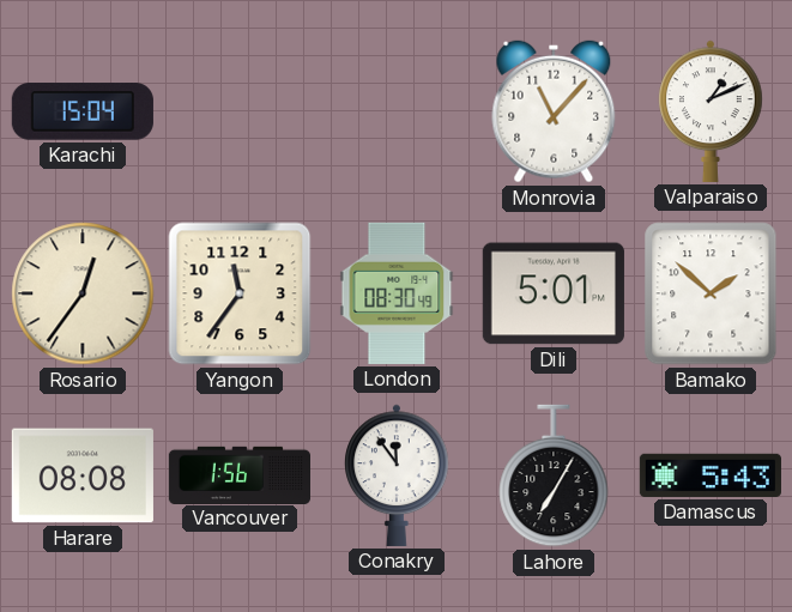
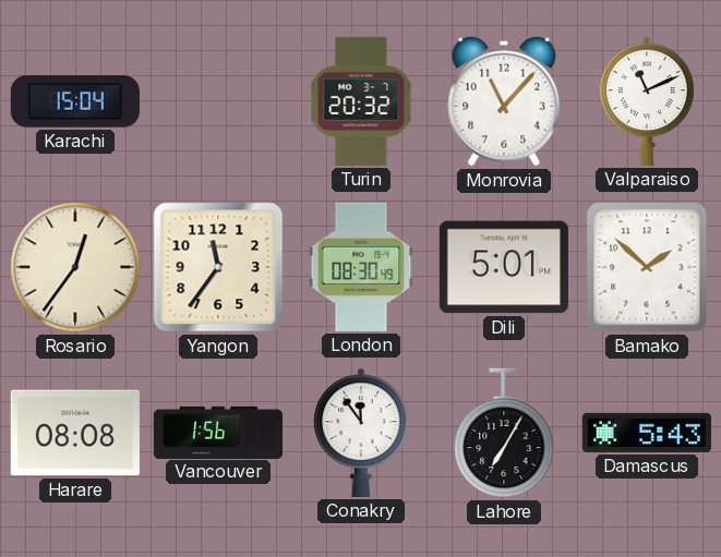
Turin: none -> 20:32
Valparaiso: 1:11 -> 11:11
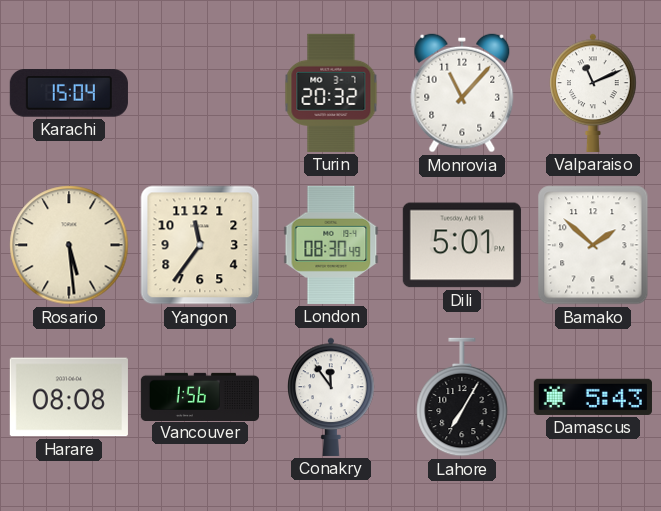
Rosario: 12:36 -> 5:29
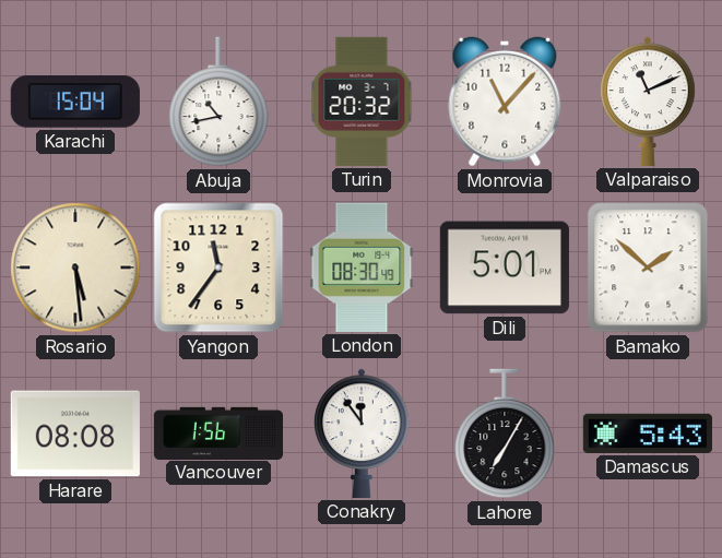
Abuja: none -> 10:43
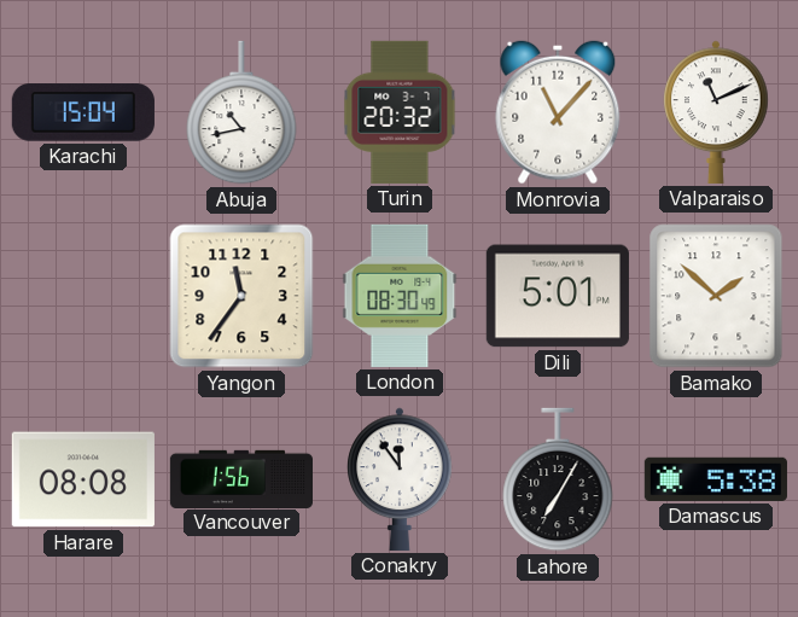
Rosario: 5:29 -> none
Damascus: 5:43 -> 5:38
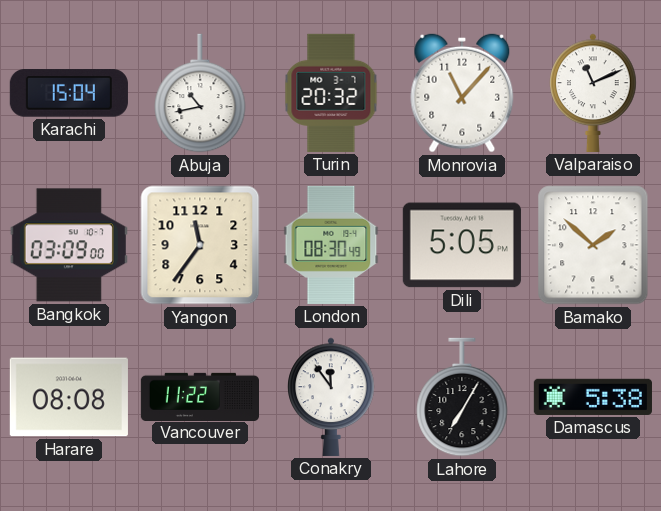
Bangkok: none -> 03:09
Dili: 5:01 -> 5:05
Vancouver: 1:56 -> 11:22
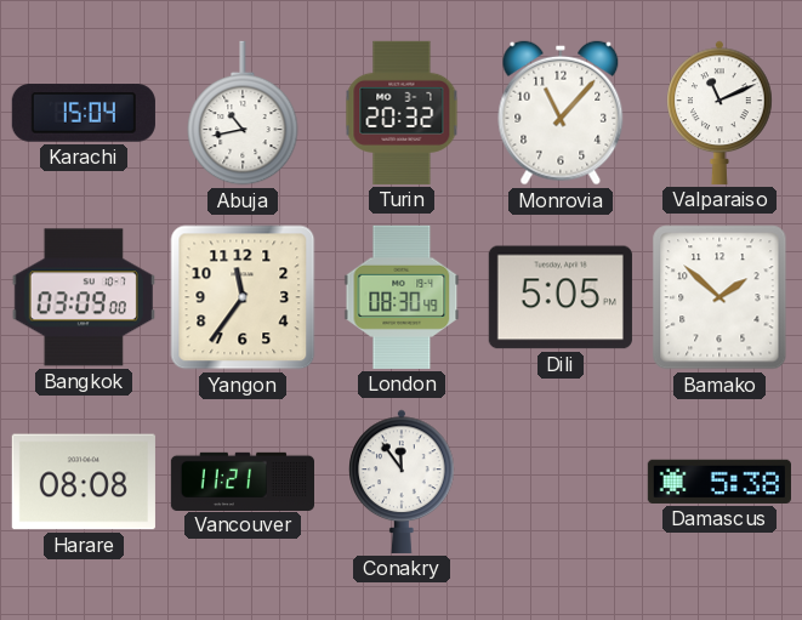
Vancouver: 11:22 -> 11:21
Lahore: 7:05 -> none
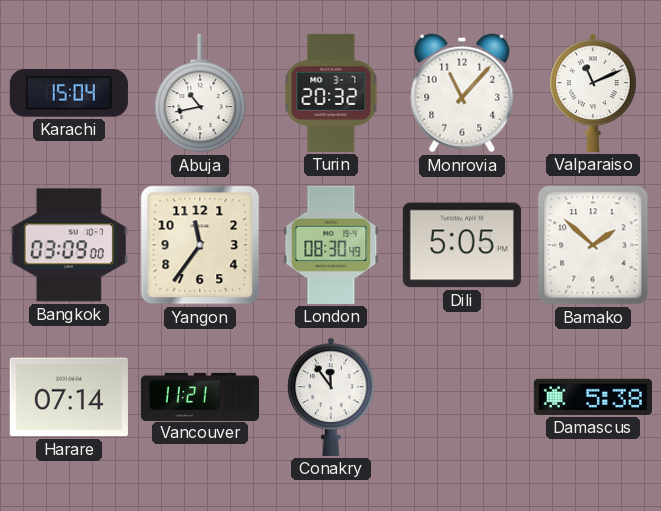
Harare: 08:08 -> 07:14
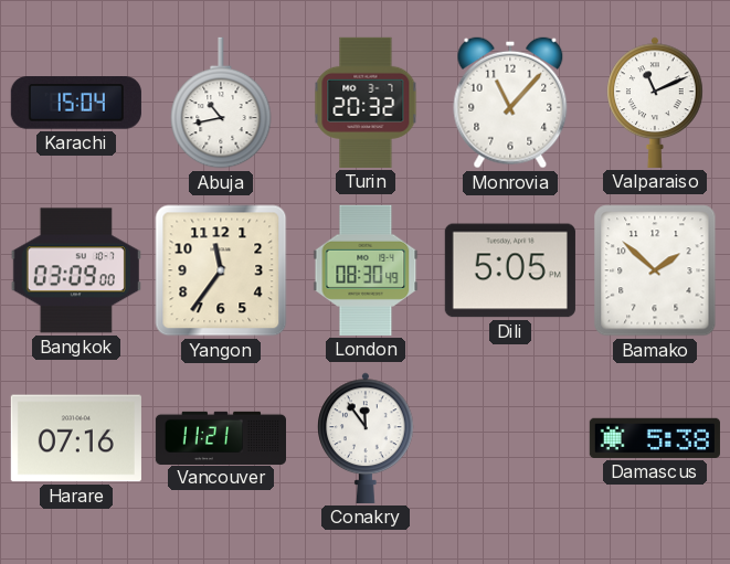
Harare: 07:14 -> 07:16
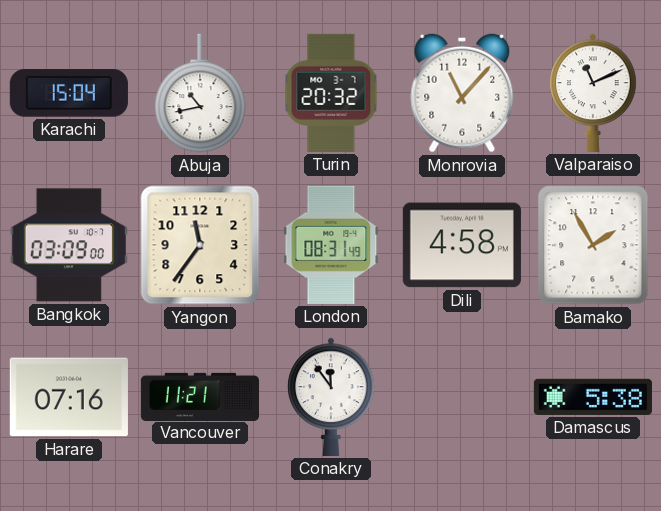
London: 08:30 -> 08:31
Dili: 5:05 -> 4:58
Bamako: 1:52 -> 1:55
